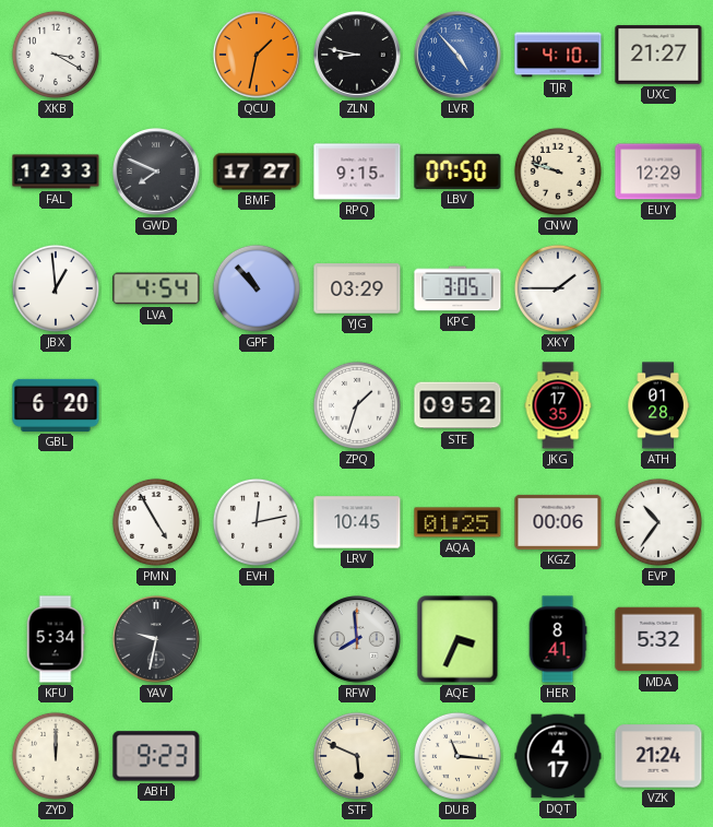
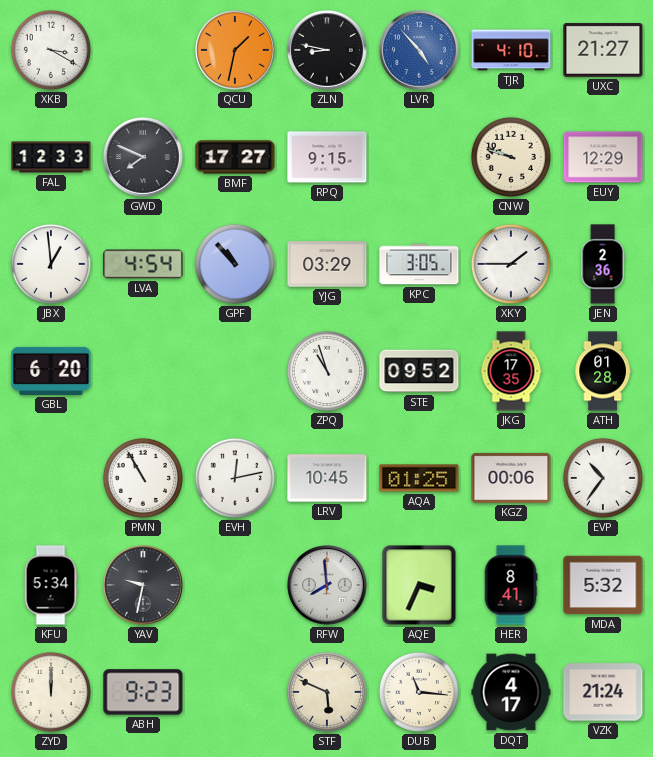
LBV: 07:50 -> none
JEN: none -> 2:36
ZPQ: 1:33 -> 10:57
PMN: 4:55 -> 10:55
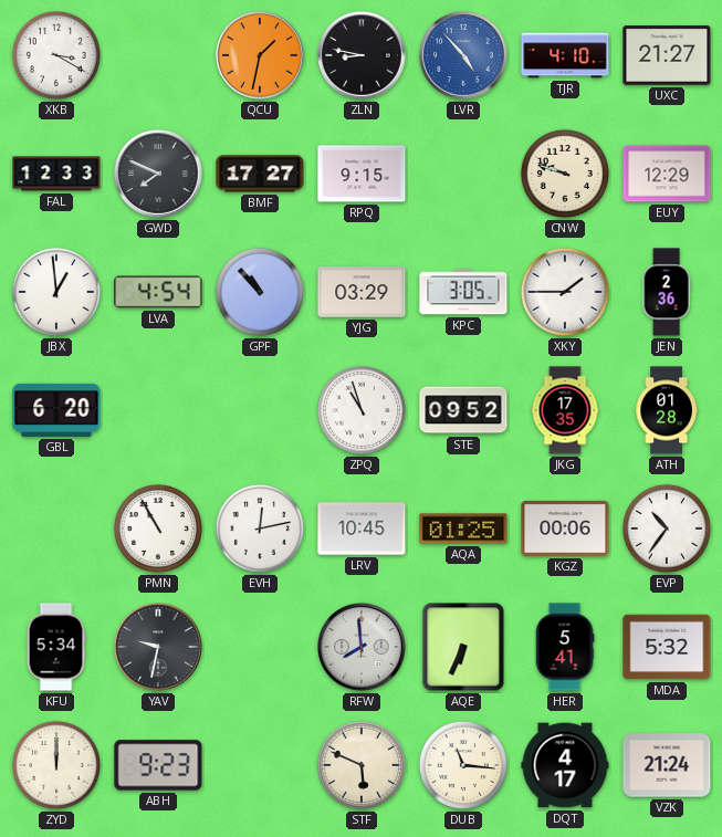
AQE: 3:34 -> 6:34
HER: 8:41 -> 5:41
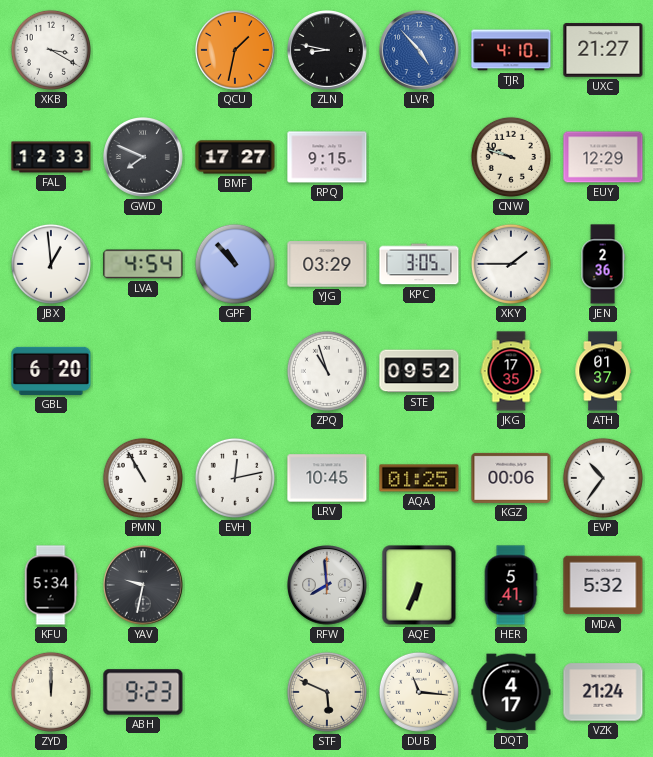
ATH: 01:28 -> 01:37
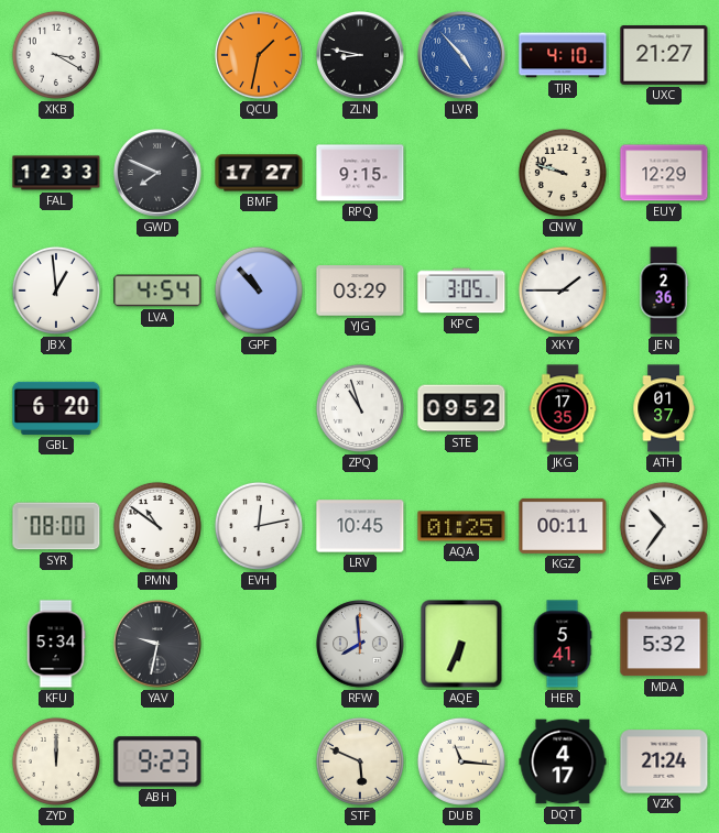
SYR: none -> 08:00
PMN: 10:55 -> 10:51
KGZ: 00:06 -> 00:11
